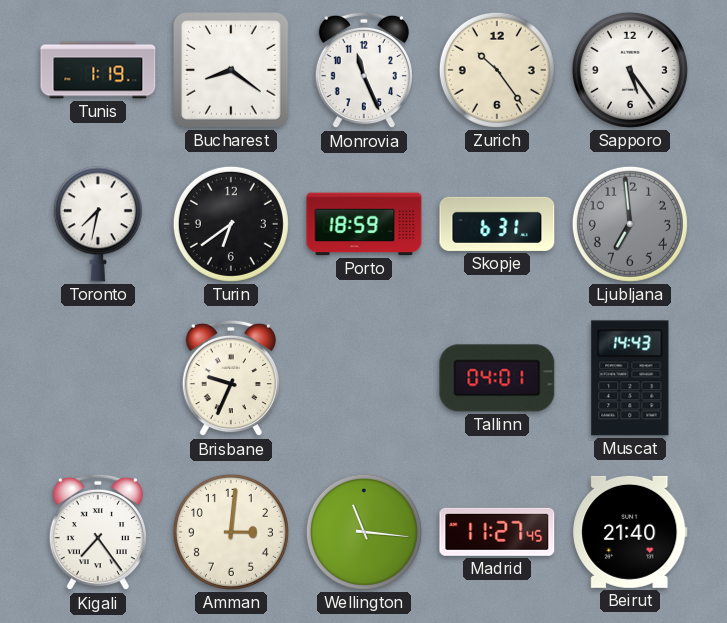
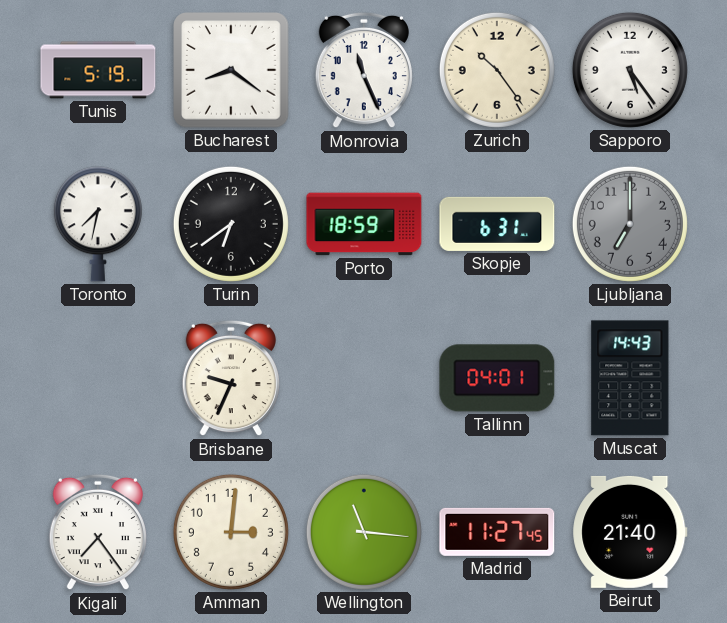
Tunis: 1:19 -> 5:19
Ljubljana: 6:59 -> 7:00
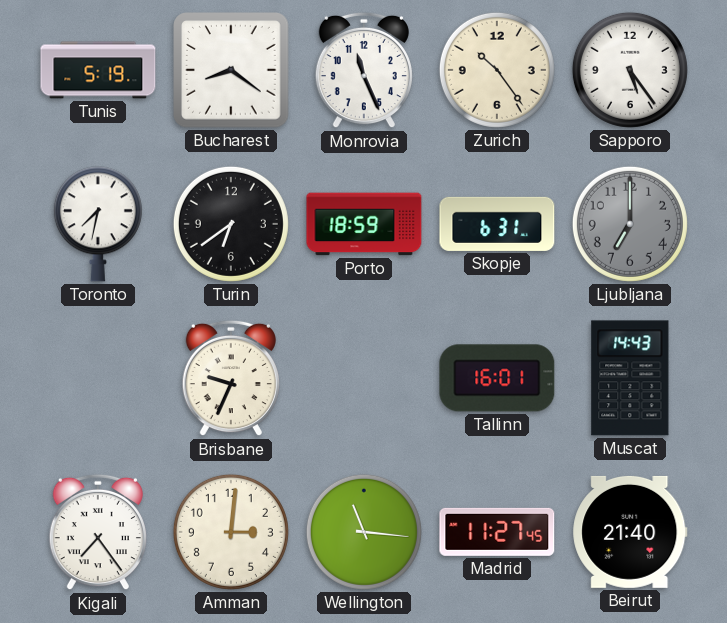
Tallinn: 04:01 -> 16:01
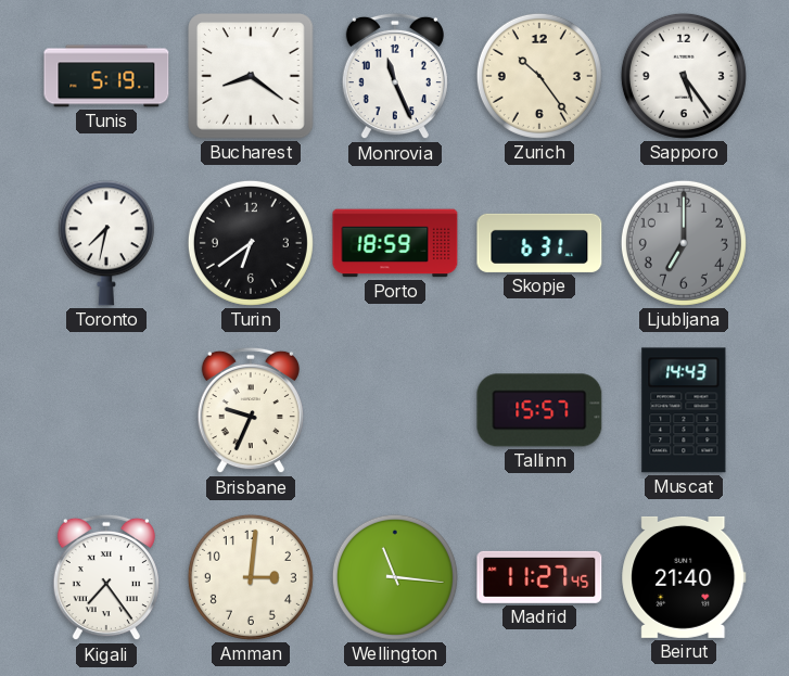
Tallinn: 16:01 -> 15:57
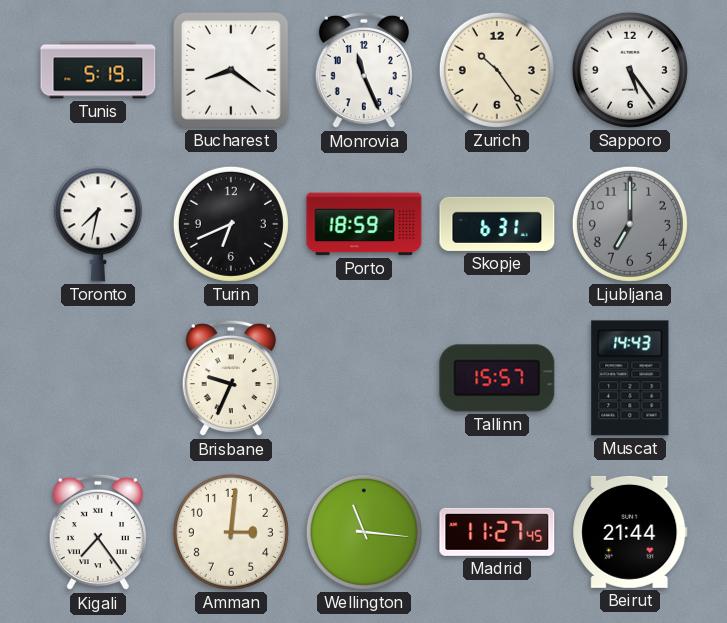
Turin: 6:39 -> 6:41
Beirut: 21:40 -> 21:44
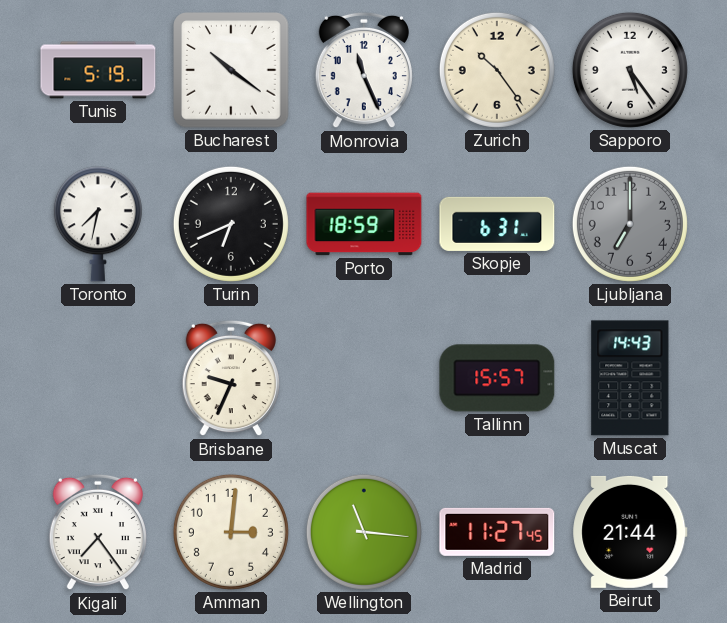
Bucharest: 8:21 -> 10:21
